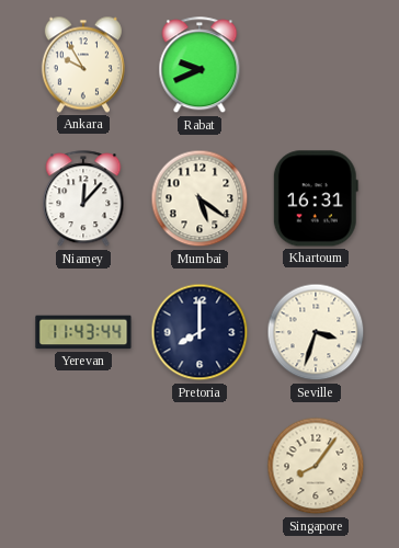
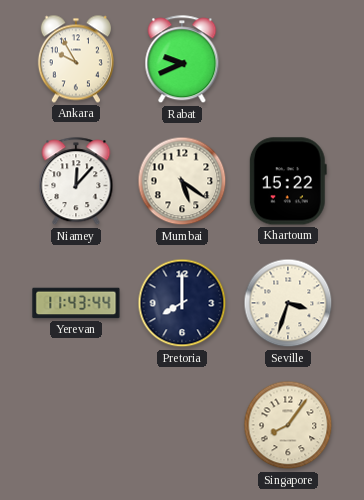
Khartoum: 16:31 -> 15:22
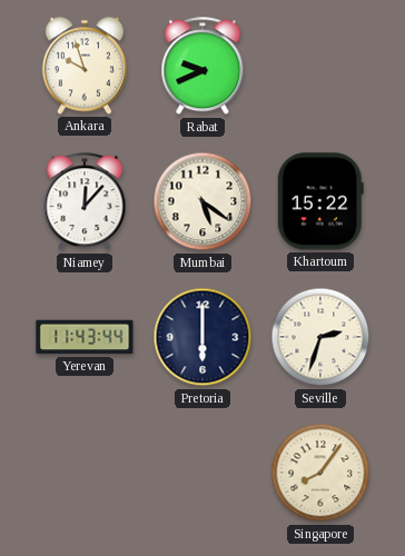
Ankara: 9:55 -> 9:57
Pretoria: 8:00 -> 6:00
Seville: 3:33 -> 2:33
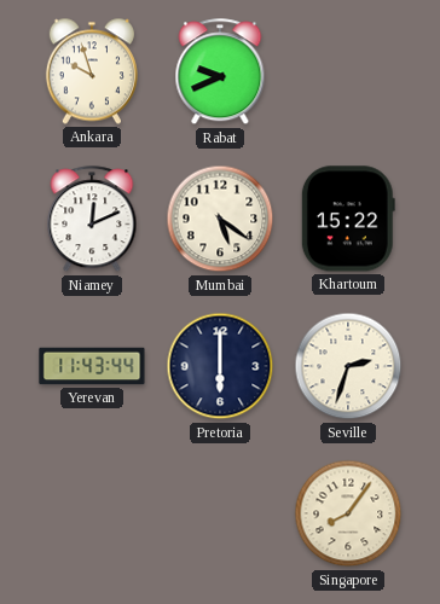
Niamey: 12:07 -> 12:11
